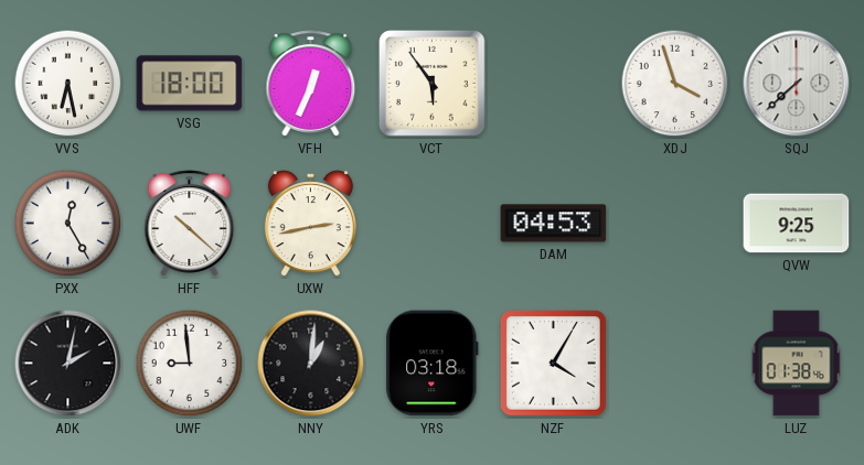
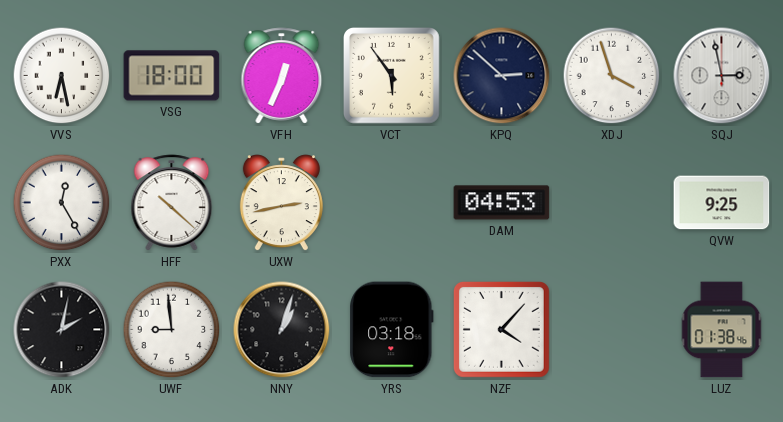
KPQ: none -> 2:52
SQJ: 7:38 -> 2:58
NNY: 1:01 -> 1:03
NZF: 4:05 -> 4:07
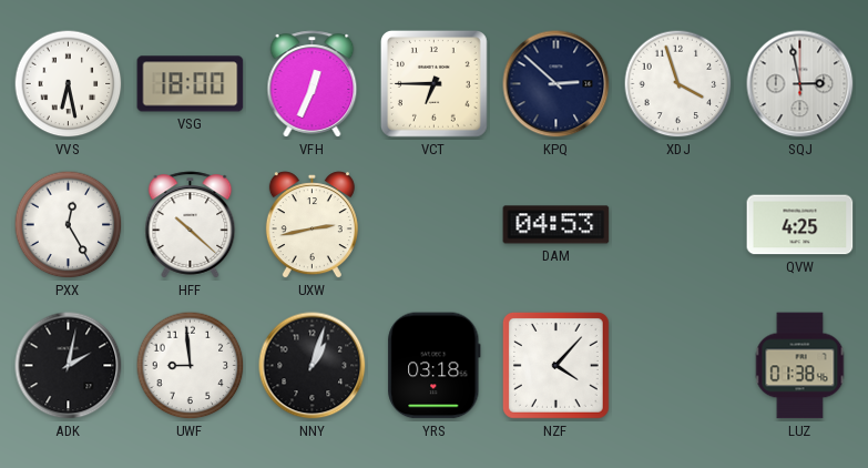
VCT: 5:54 -> 6:45
QVW: 9:25 -> 4:25
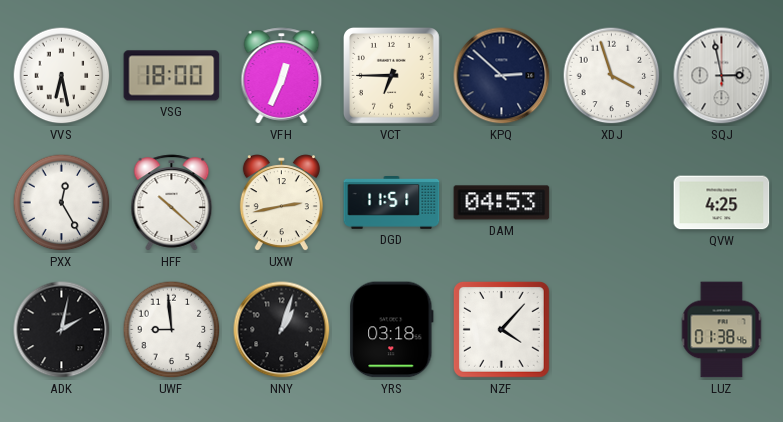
DGD: none -> 11:51
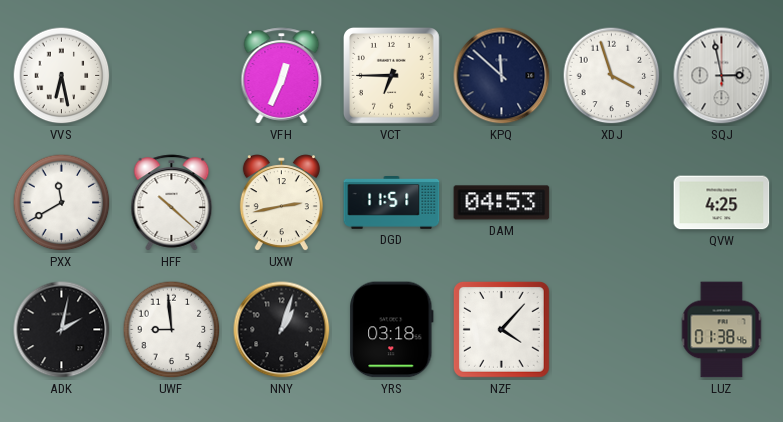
VSG: 18:00 -> none
KPQ: 2:52 -> 11:52
PXX: 12:25 -> 11:40
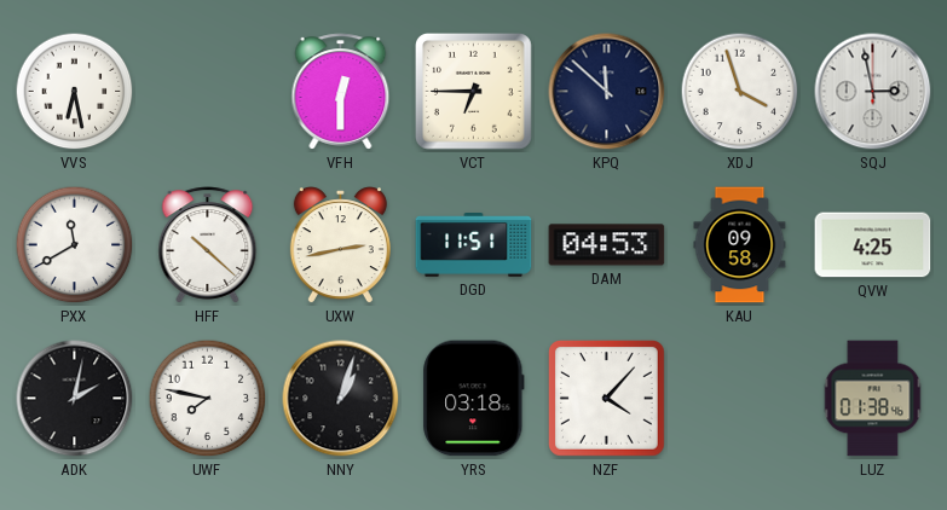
VFH: 12:34 -> 12:30
KAU: none -> 09:58
UWF: 8:59 -> 7:47
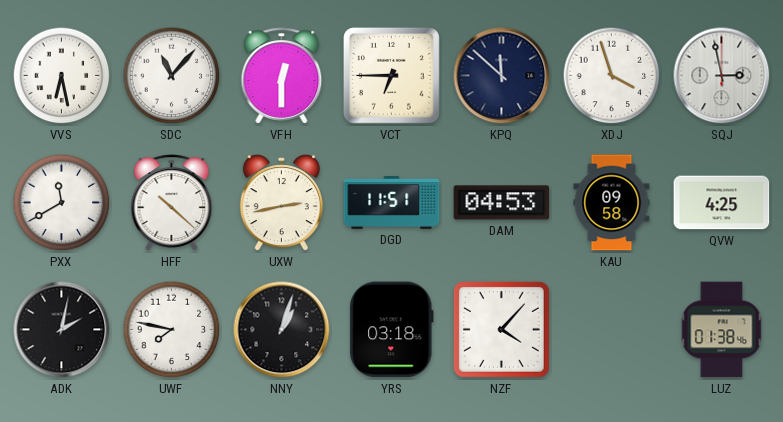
SDC: none -> 11:07
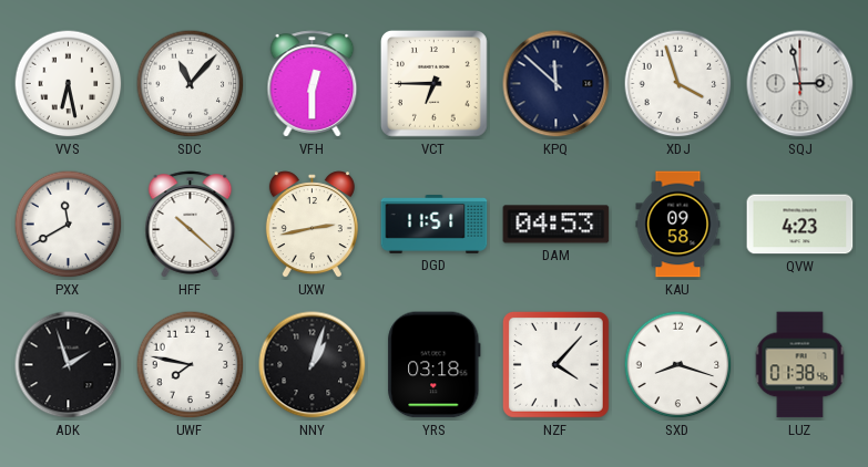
QVW: 4:25 -> 4:23
ADK: 2:02 -> 1:57
SXD: none -> 8:18
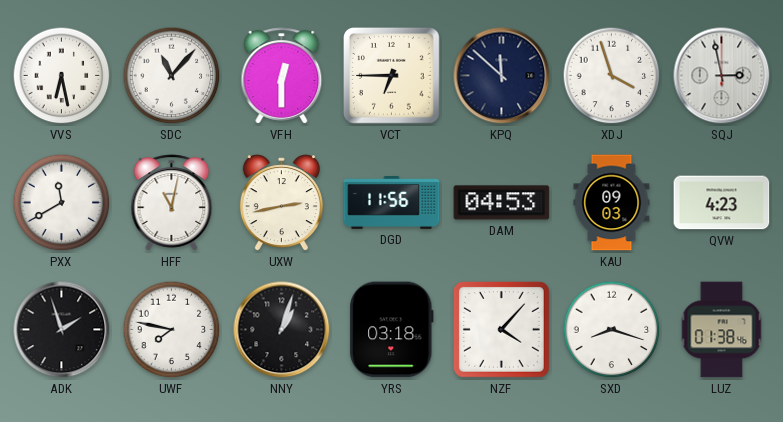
HFF: 10:22 -> 11:02
DGD: 11:51 -> 11:56
KAU: 09:58 -> 09:03
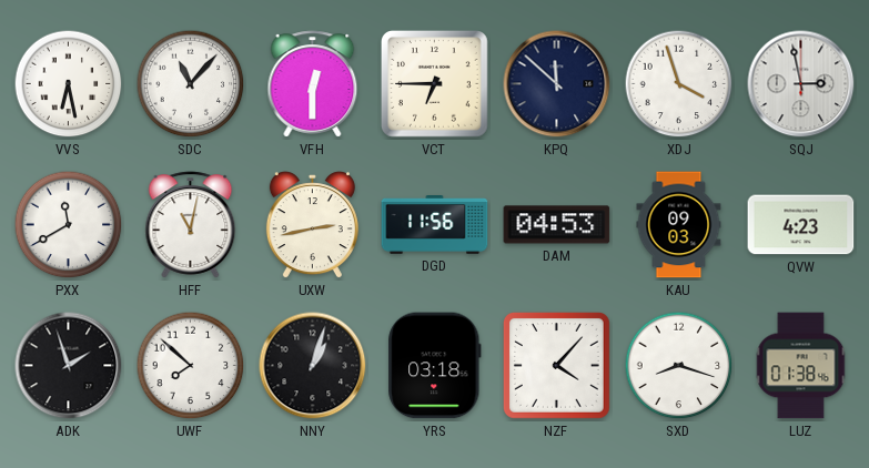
UWF: 7:47 -> 7:52
